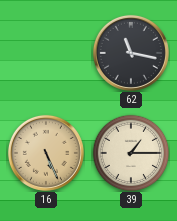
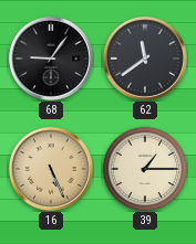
68: none -> 9:06
62: 11:17 -> 11:39
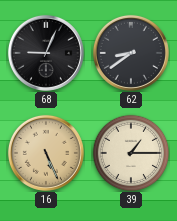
68: 9:06 -> 9:04
62: 11:39 -> 8:39
